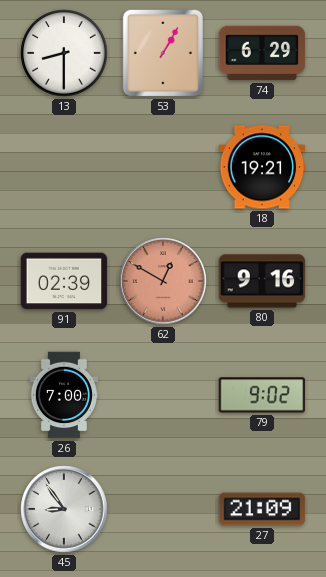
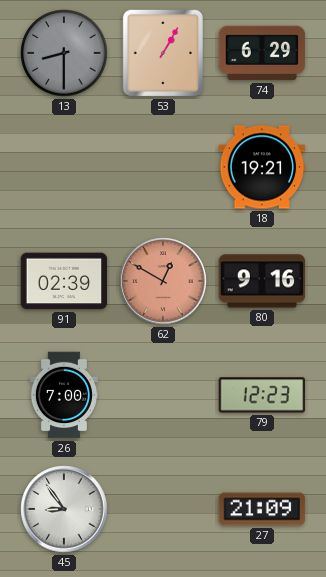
13 dial: white -> grey
79: 9:02 -> 12:23
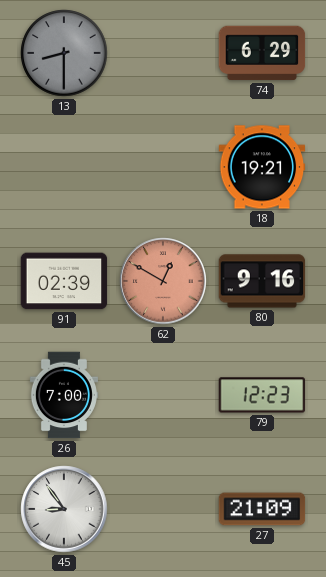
53: 1:05 -> none
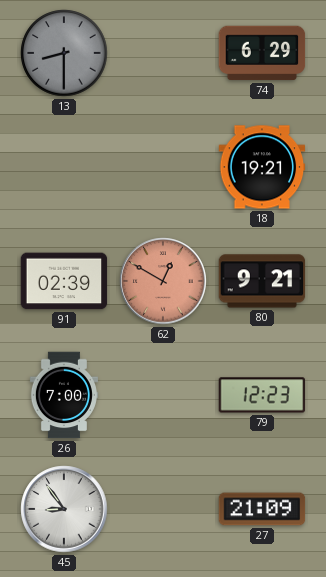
80: 9:16 -> 9:21
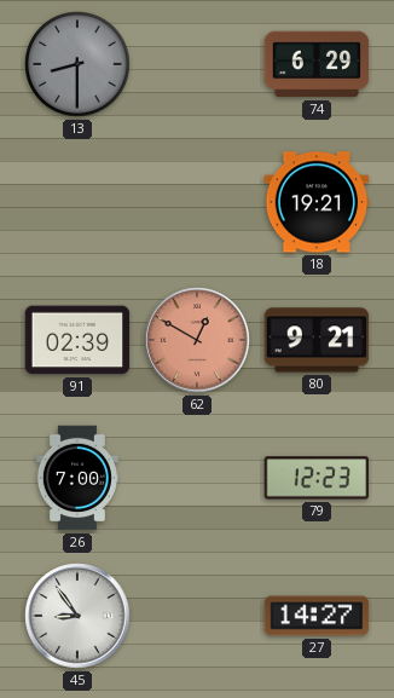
27: 21:09 -> 14:27
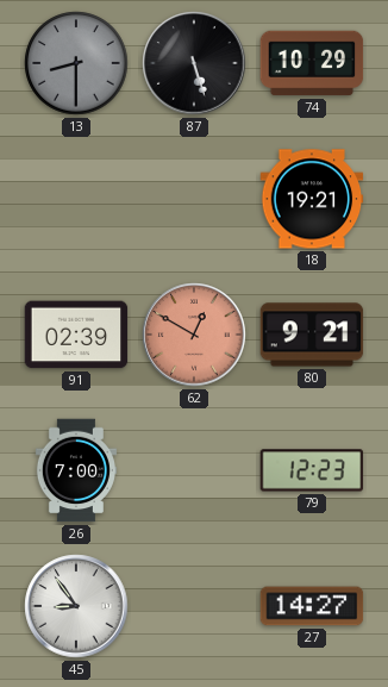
87: none -> 5:27
74: 6:29 -> 10:29
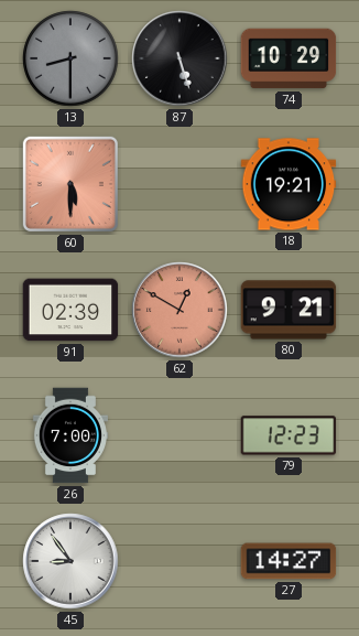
60: none -> 5:30
